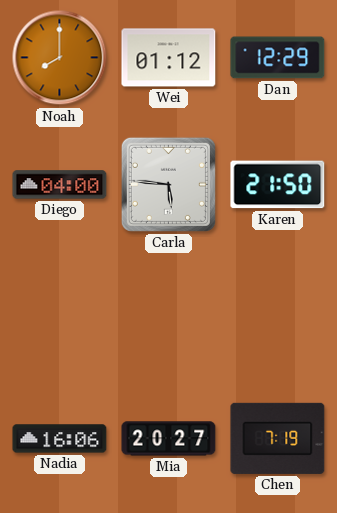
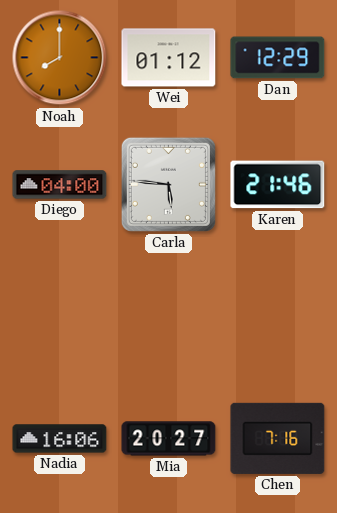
Karen: 21:50 -> 21:46
Chen: 7:19 -> 7:16
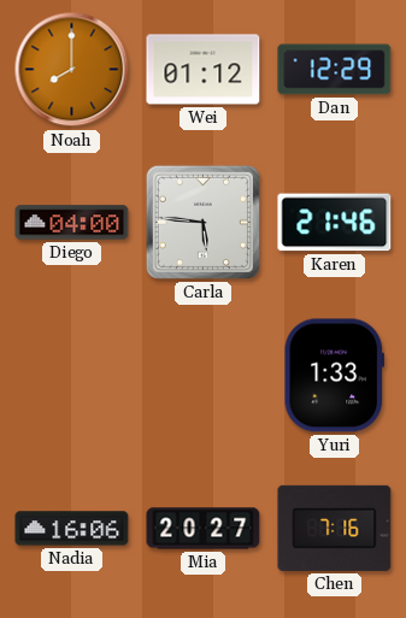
Yuri: none -> 1:33
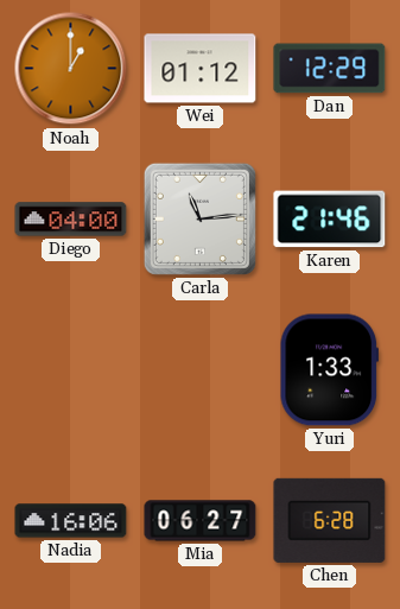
Noah: 8:00 -> 1:00
Carla: 5:46 -> 11:14
Mia: 20:27 -> 06:27
Chen: 7:16 -> 6:28
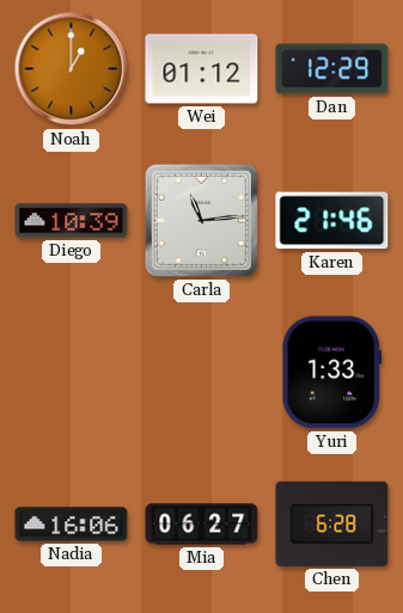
Diego: 04:00 -> 10:39
